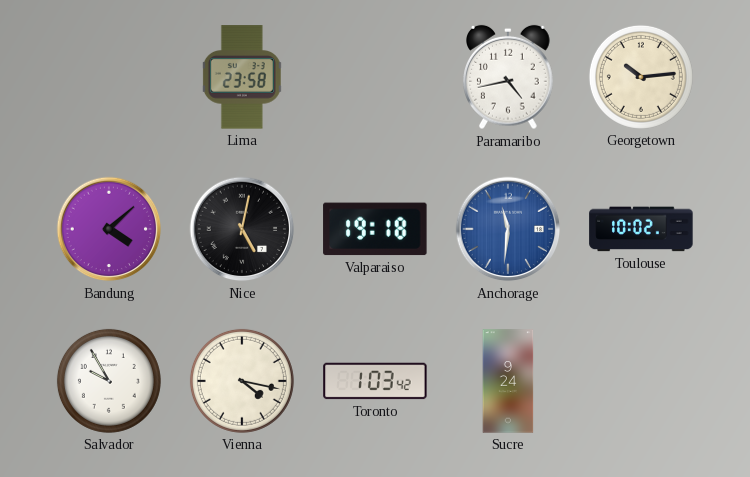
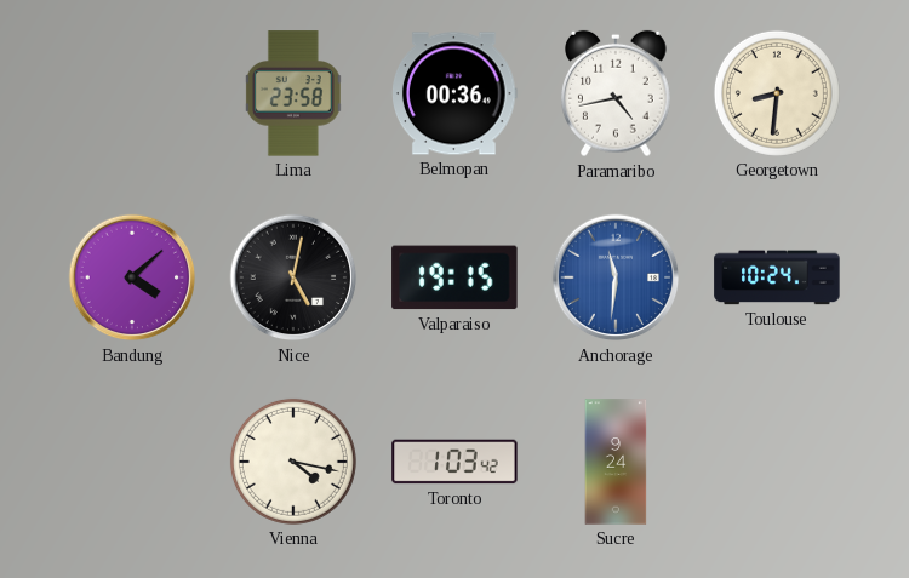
Belmopan: none -> 00:36
Georgetown: 10:14 -> 8:31
Valparaiso: 19:18 -> 19:15
Toulouse: 10:02 -> 10:24
Salvador: 9:55 -> none
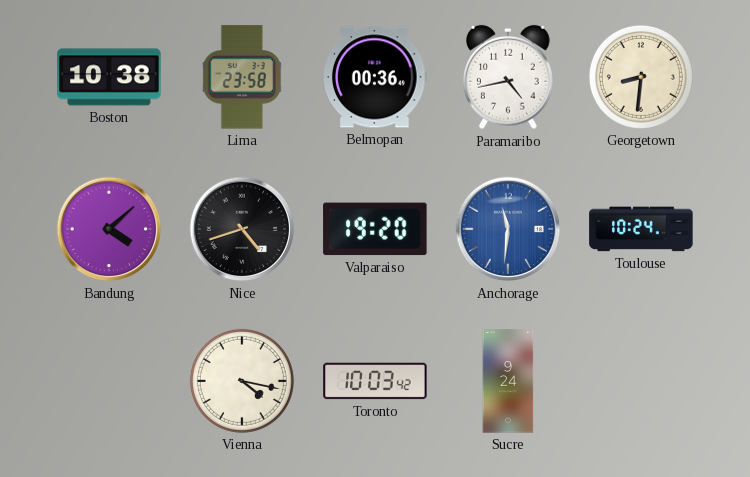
Boston: none -> 10:38
Nice: 5:02 -> 4:42
Valparaiso: 19:15 -> 19:20
Toronto: 1:03 -> 10:03
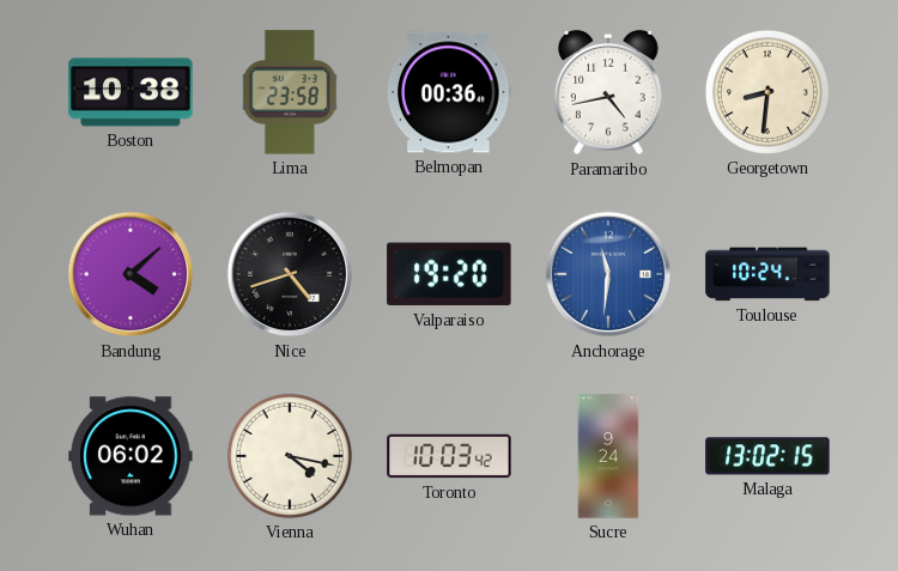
Wuhan: none -> 06:02
Malaga: none -> 13:02
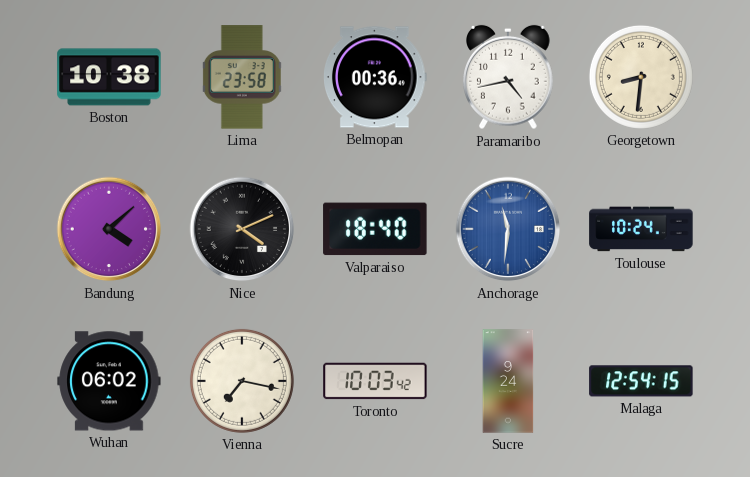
Nice: 4:42 -> 4:11
Valparaiso: 19:20 -> 18:40
Vienna: 4:17 -> 7:17
Malaga: 13:02 -> 12:54
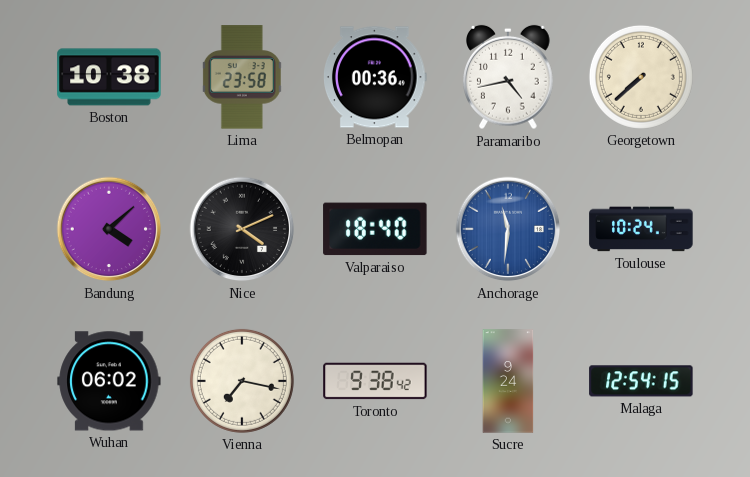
Georgetown: 8:31 -> 7:38
Toronto: 10:03 -> 9:38
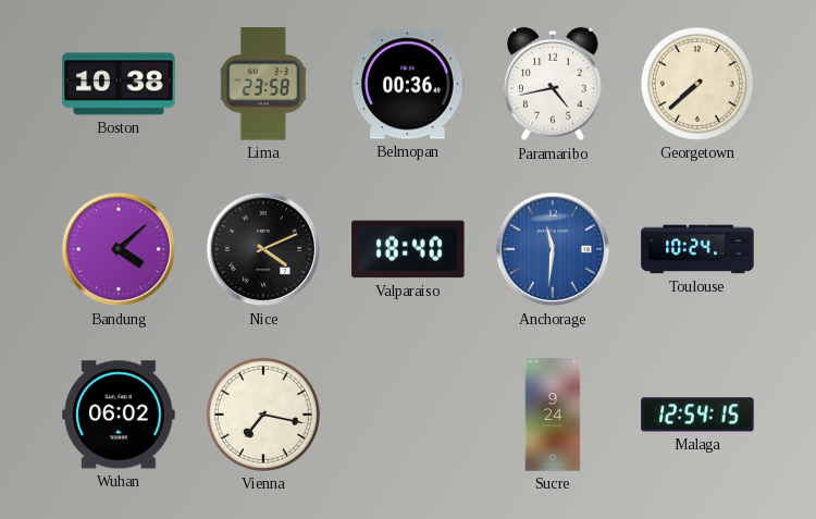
Toronto: 9:38 -> none
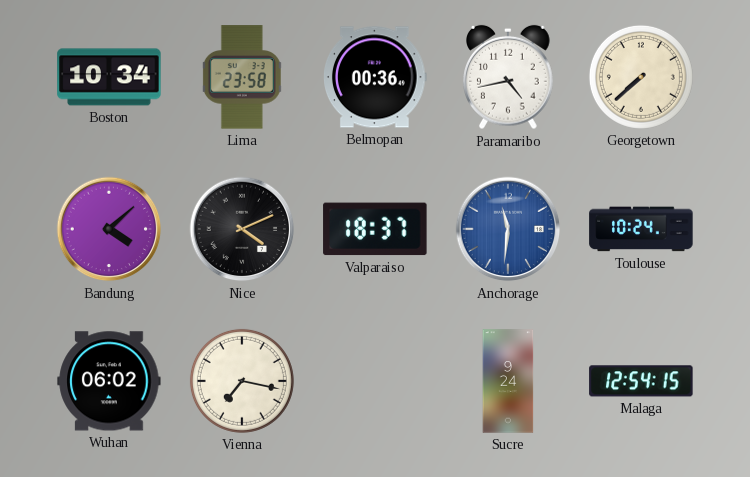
Boston: 10:38 -> 10:34
Valparaiso: 18:40 -> 18:37
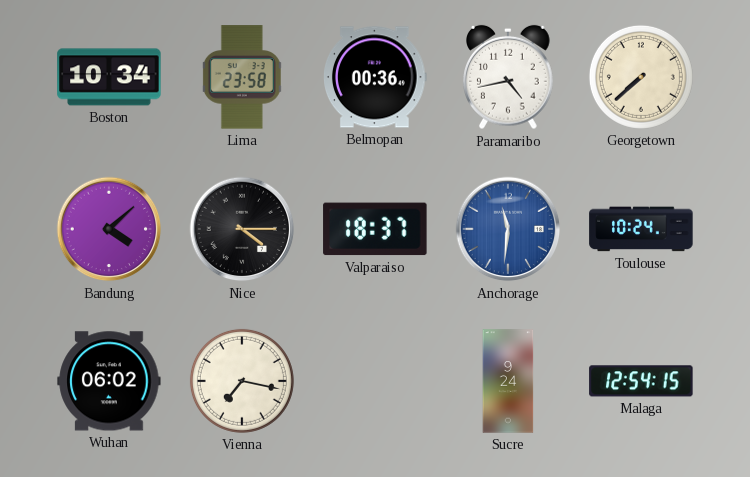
Nice: 4:11 -> 4:15
